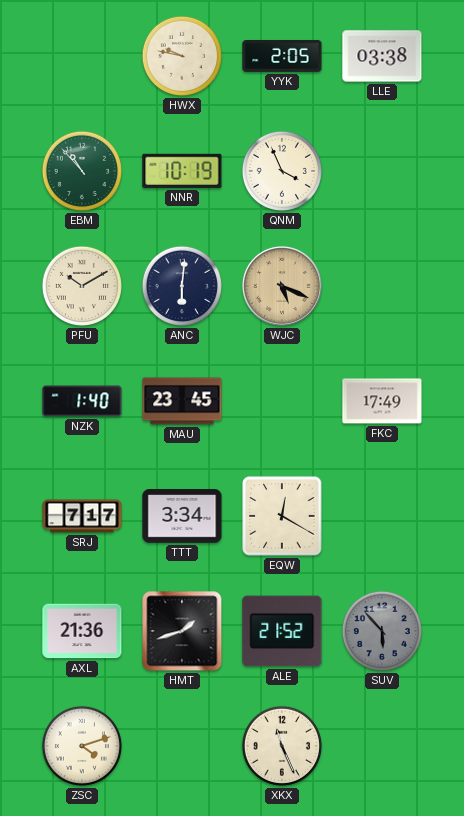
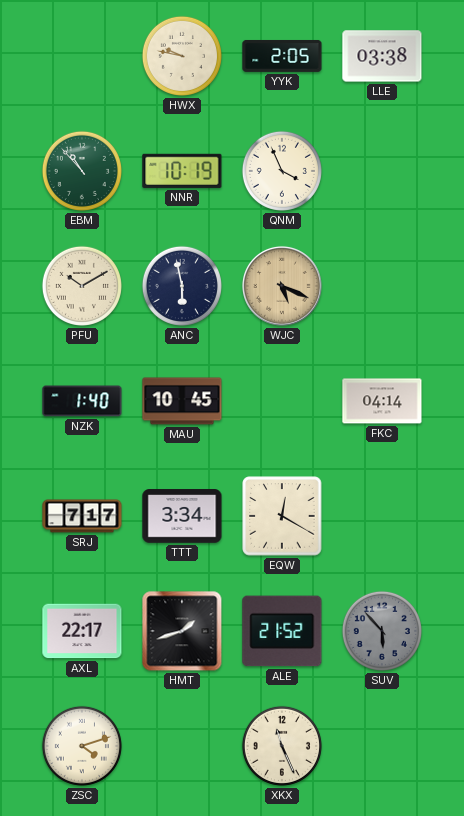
ANC: 6:01 -> 5:58
MAU: 23:45 -> 10:45
FKC: 17:49 -> 04:14
AXL: 21:36 -> 22:17
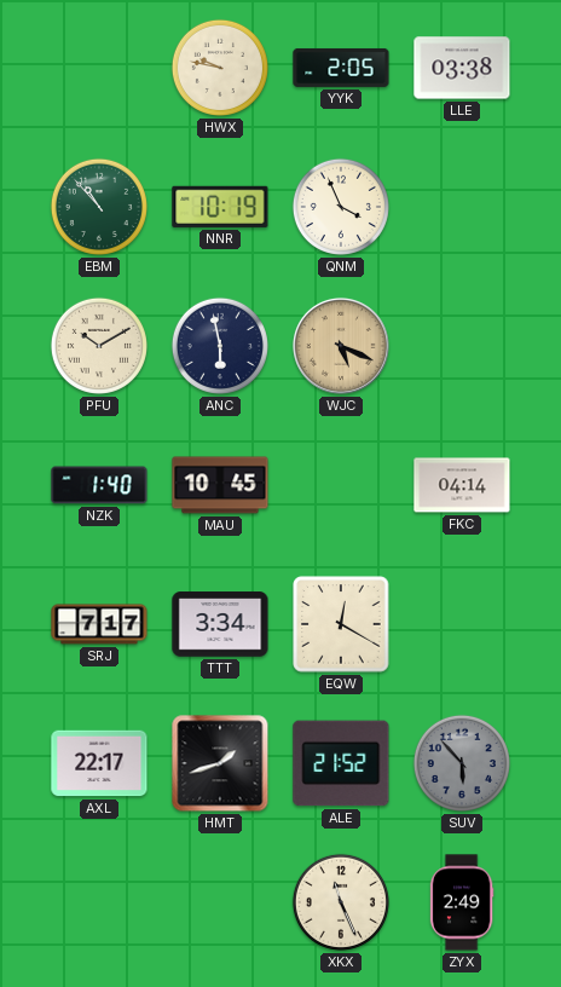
ZSC: 4:12 -> none
ZYX: none -> 2:49
